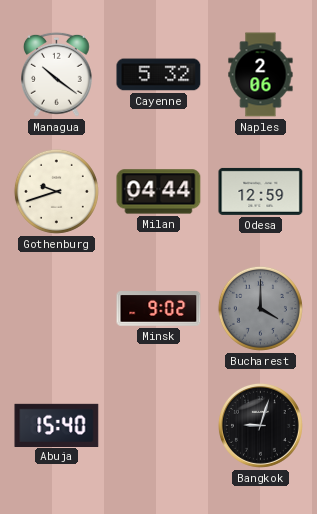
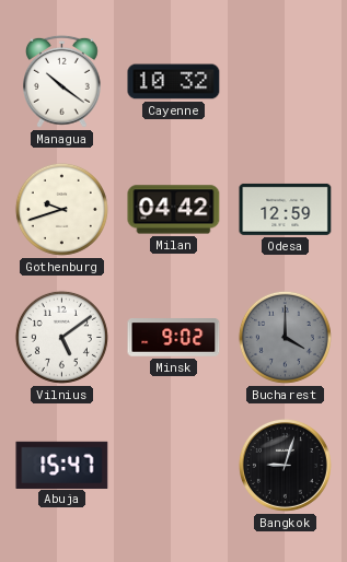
Cayenne: 5:32 -> 10:32
Naples: 2:06 -> none
Milan: 04:44 -> 04:42
Vilnius: none -> 5:09
Abuja: 15:40 -> 15:47
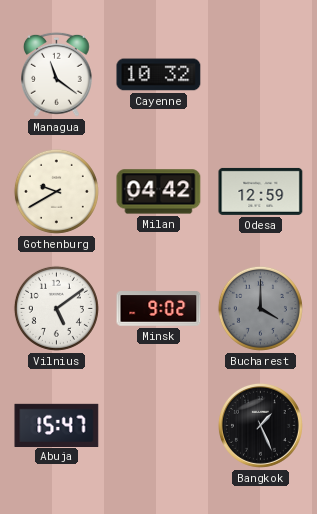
Managua: 10:21 -> 11:21
Gothenburg: 9:42 -> 9:40
Bangkok: 9:03 -> 1:26
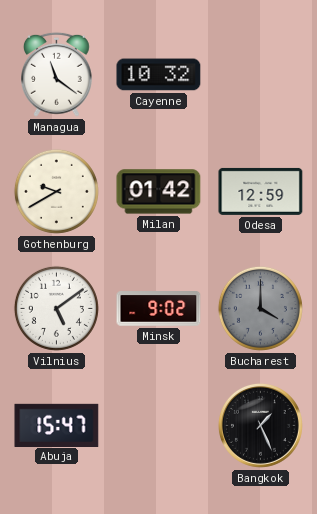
Milan: 04:42 -> 01:42
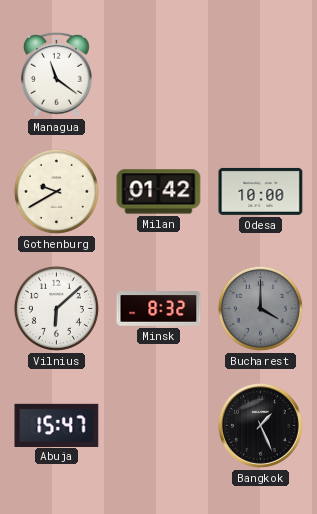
Cayenne: 10:32 -> none
Odesa: 12:59 -> 10:00
Vilnius: 5:09 -> 6:08
Minsk: 9:02 -> 8:32
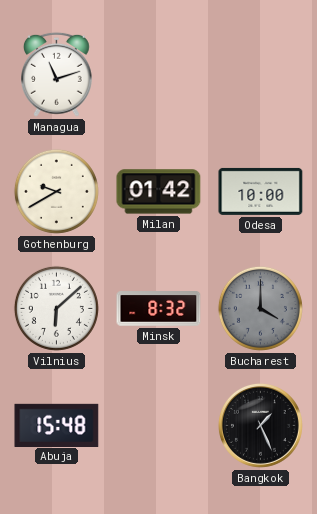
Managua: 11:21 -> 11:12
Abuja: 15:47 -> 15:48
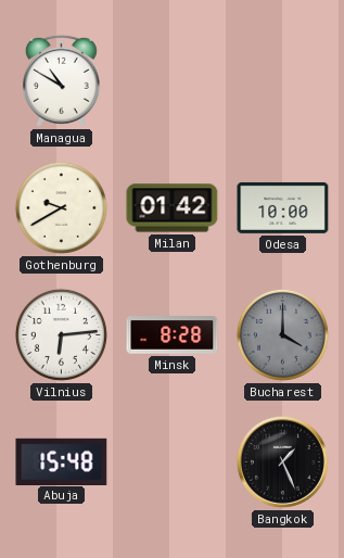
Managua: 11:12 -> 10:50
Vilnius: 6:08 -> 6:14
Minsk: 8:32 -> 8:28
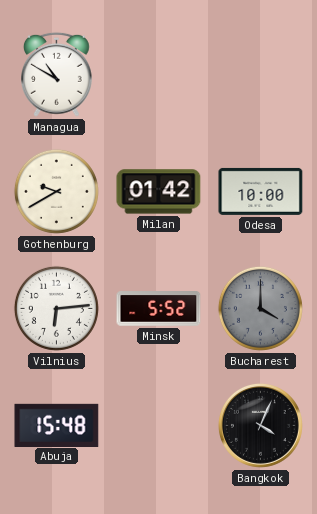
Minsk: 8:28 -> 5:52
Bangkok: 1:26 -> 4:04
